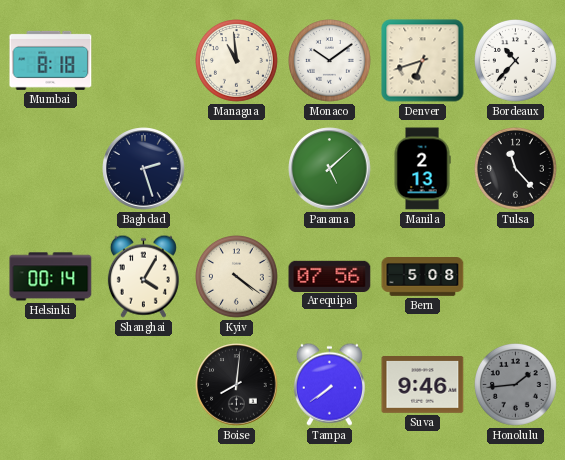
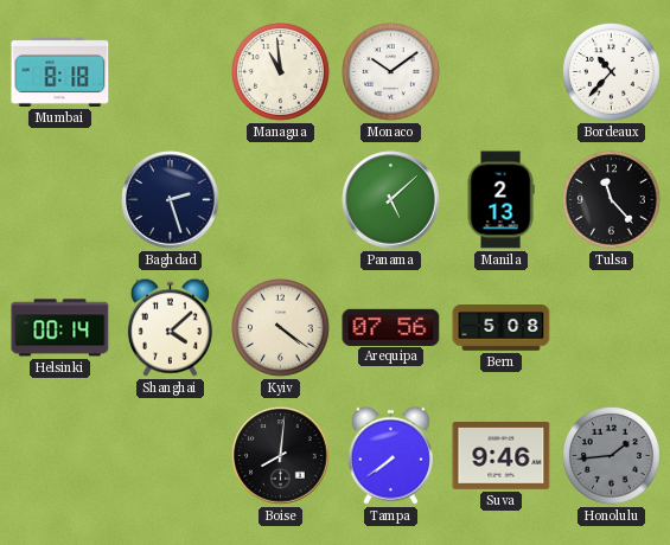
Denver: 6:42 -> none
Shanghai: 4:05 -> 4:08
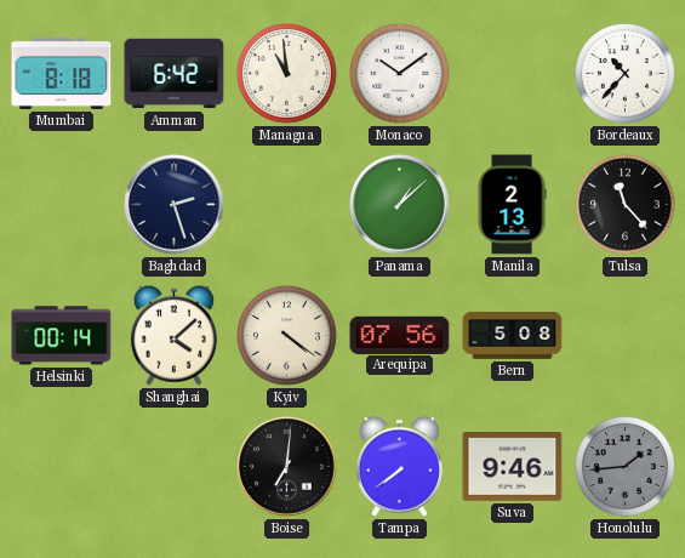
Amman: none -> 6:42
Panama: 5:08 -> 1:08
Boise: 8:01 -> 7:01
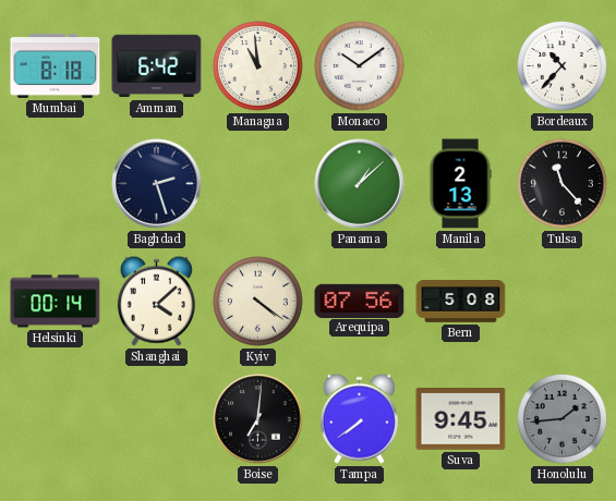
Suva: 9:46 -> 9:45
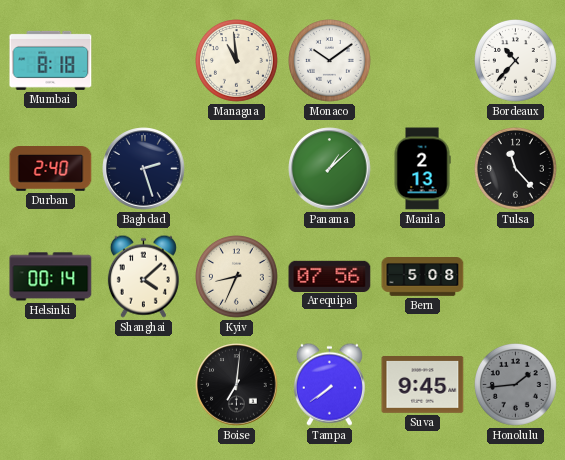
Amman: 6:42 -> none
Durban: none -> 2:40
Kyiv: 4:21 -> 8:34
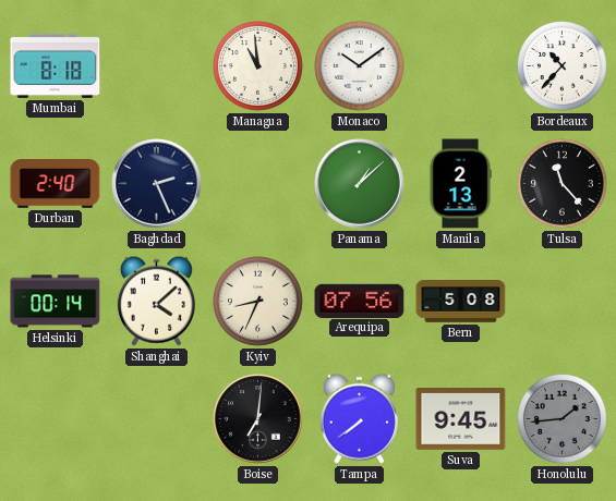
Baghdad: 2:27 -> 2:26
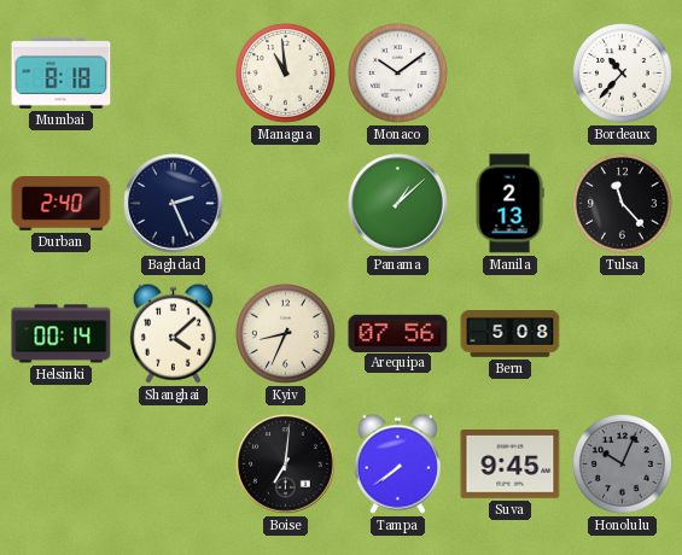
Honolulu: 1:44 -> 10:04
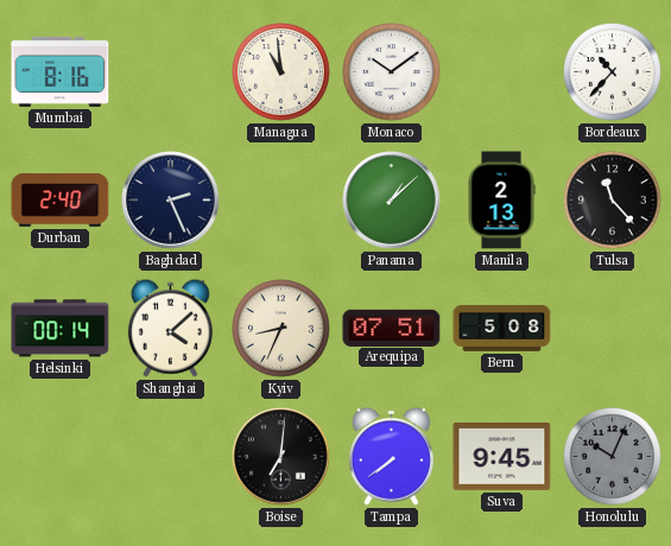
Mumbai: 8:18 -> 8:16
Arequipa: 07:56 -> 07:51
